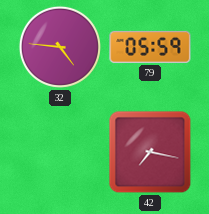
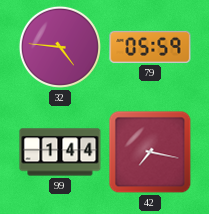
99: none -> 1:44
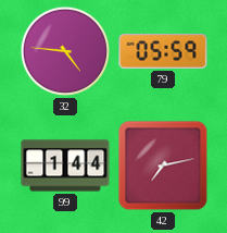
42: 7:17 -> 7:13
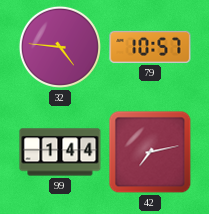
79: 05:59 -> 10:57
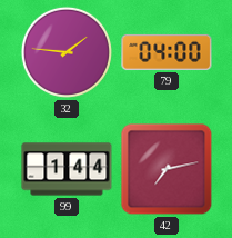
32: 4:46 -> 1:46
79: 10:57 -> 04:00
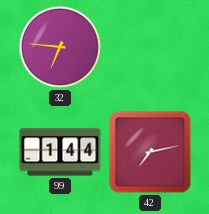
32: 1:46 -> 6:46
79: 04:00 -> none
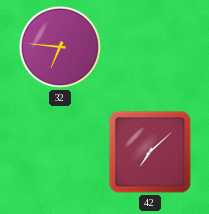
99: 1:44 -> none
42: 7:13 -> 7:08
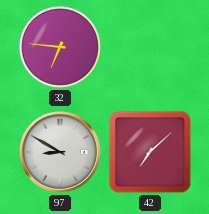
97: none -> 8:50
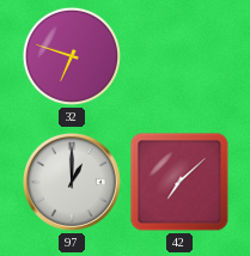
32: 6:46 -> 6:48
97: 8:50 -> 1:00
